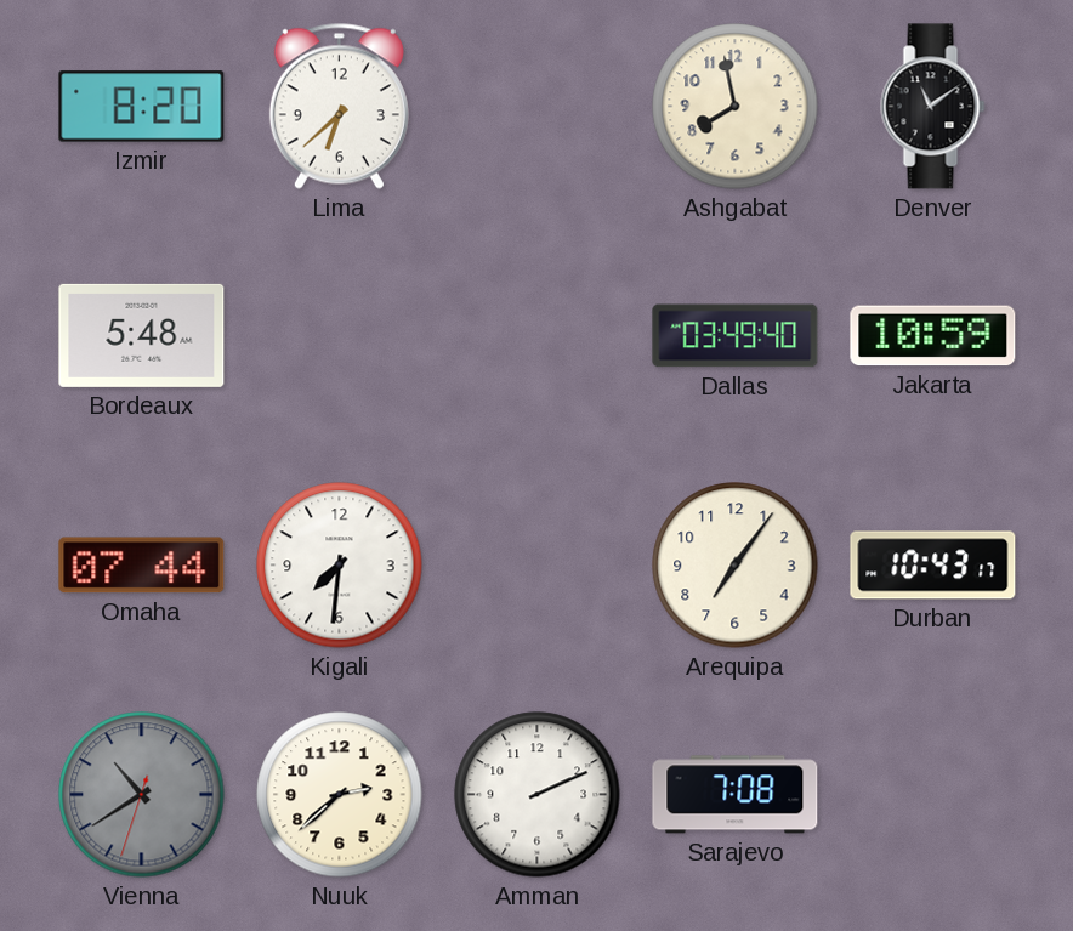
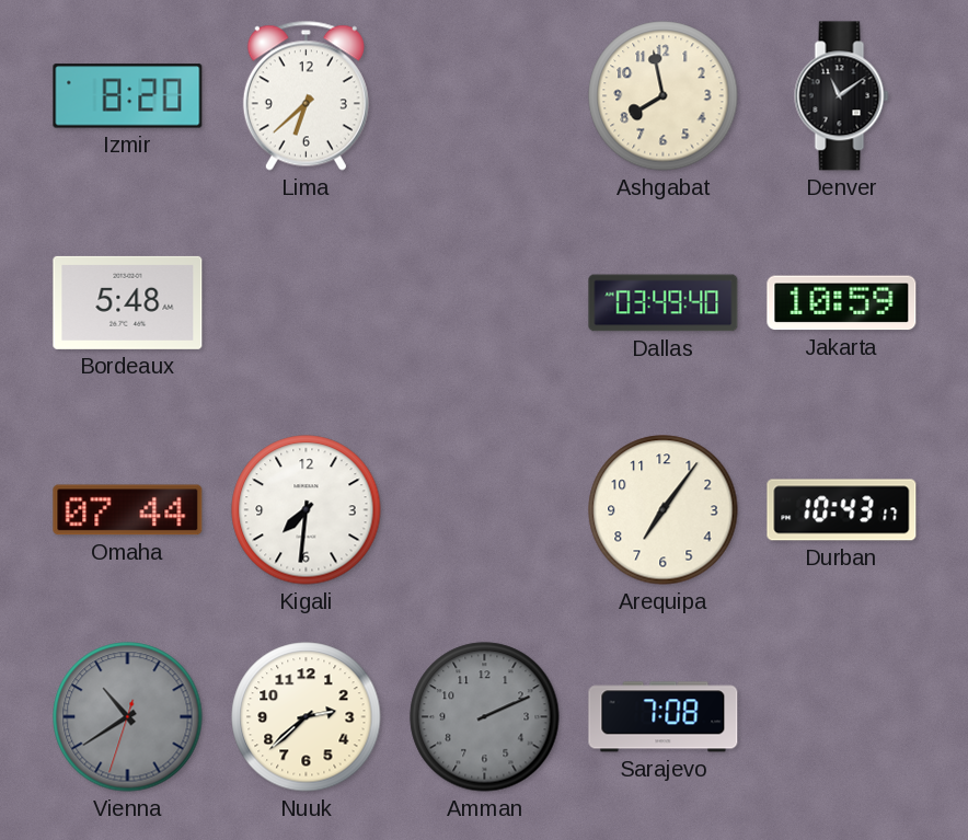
Amman dial: white -> grey
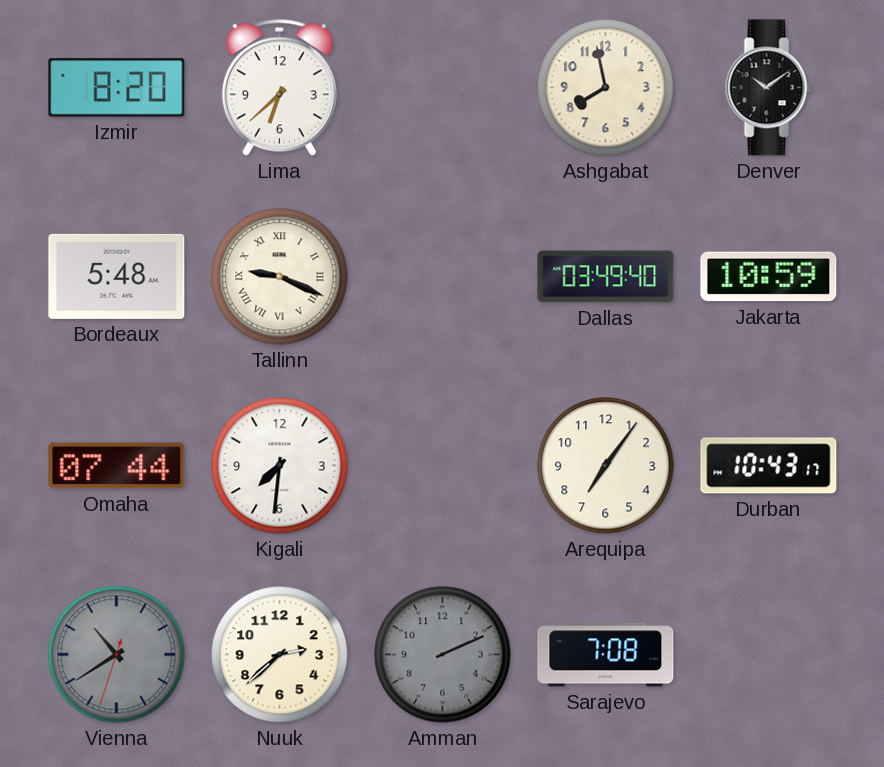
Denver: 11:09 -> 10:09
Tallinn: none -> 9:19
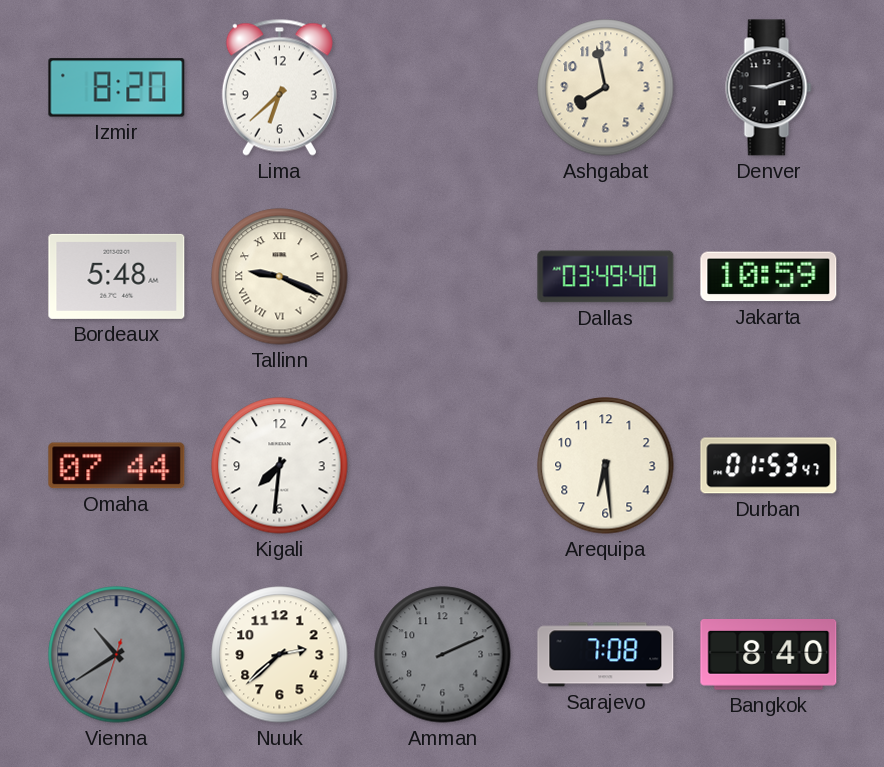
Denver: 10:09 -> 9:12
Arequipa: 7:06 -> 6:29
Durban: 10:43 -> 01:53
Bangkok: none -> 8:40
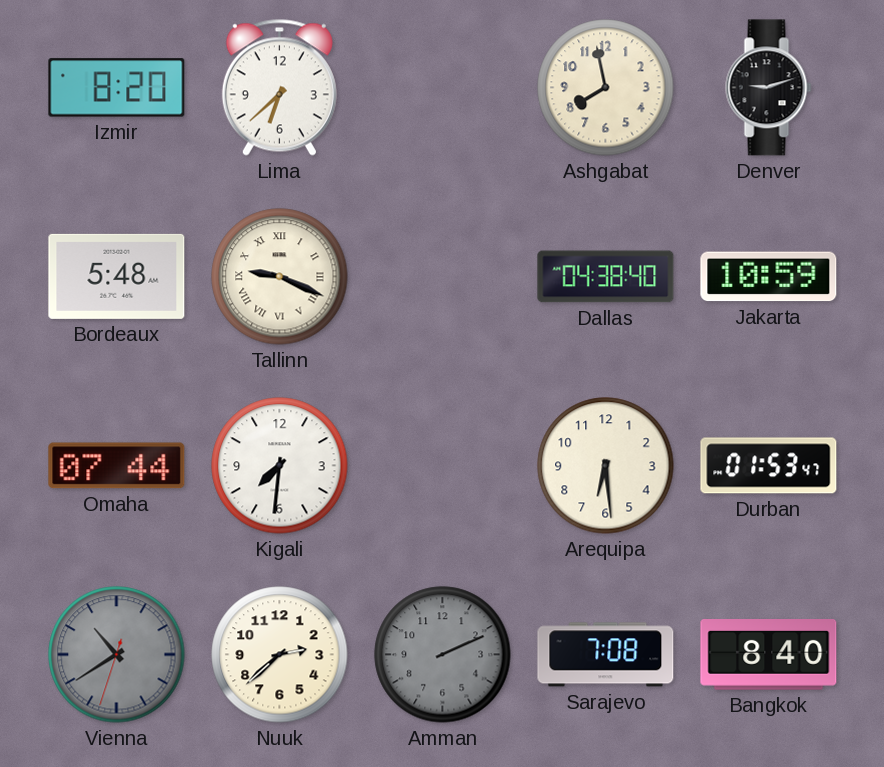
Dallas: 03:49 -> 04:38
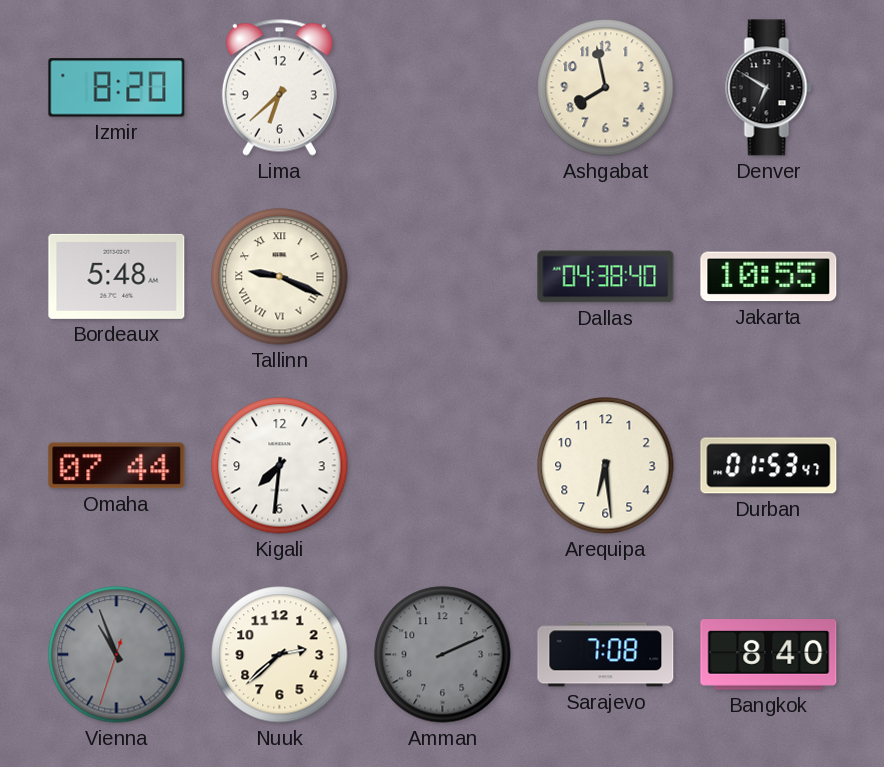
Denver: 9:12 -> 6:50
Jakarta: 10:59 -> 10:55
Vienna: 10:39 -> 10:56
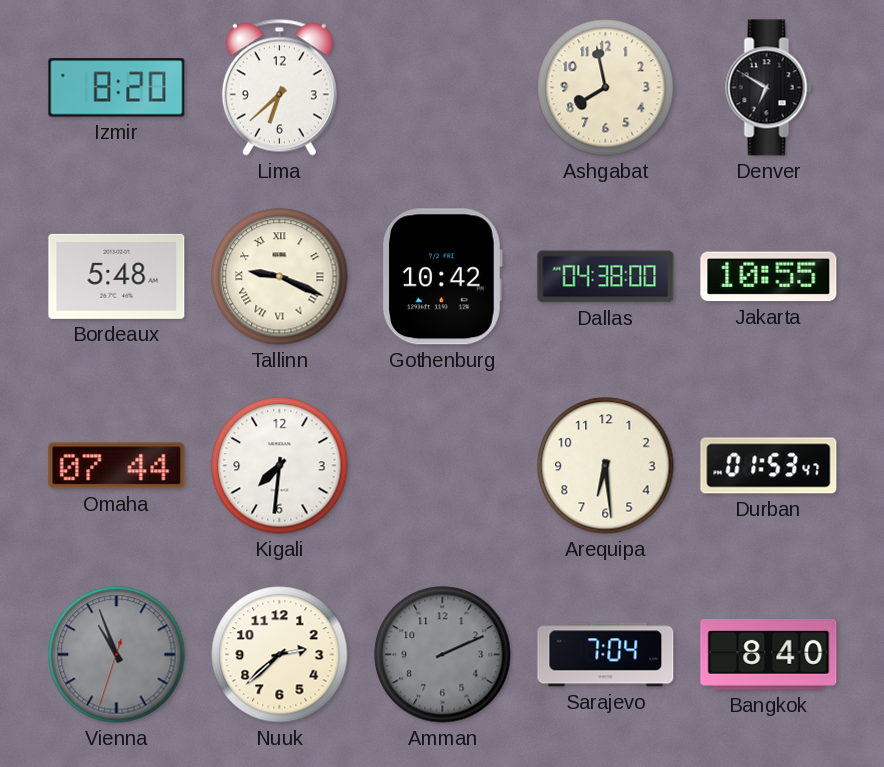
Gothenburg: none -> 10:42
Dallas: 04:38:40 -> 04:38:00
Sarajevo: 7:08 -> 7:04
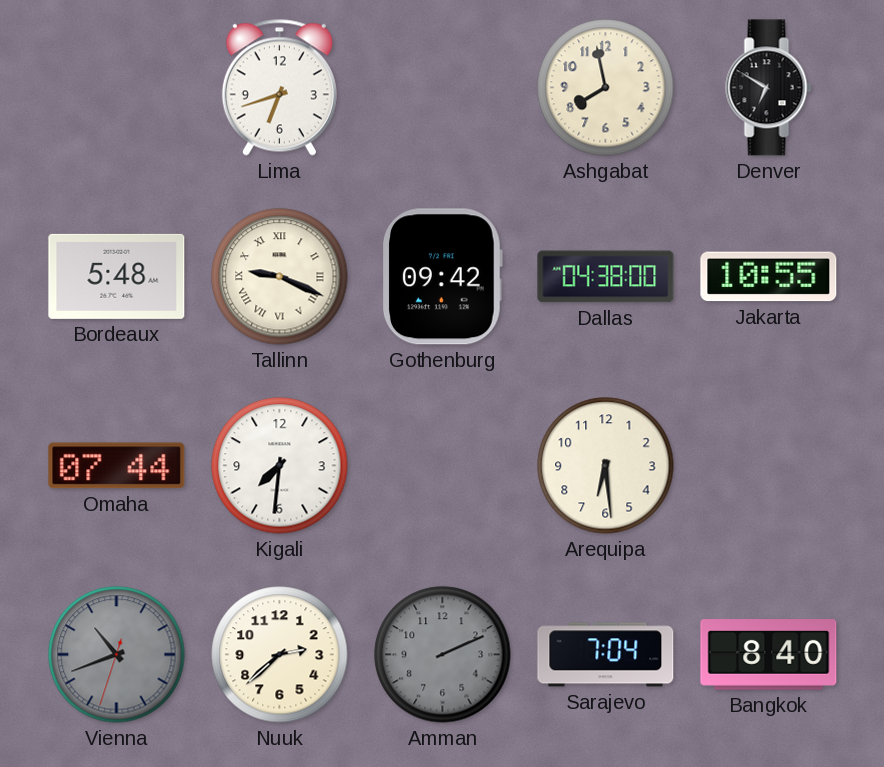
Izmir: 8:20 -> none
Lima: 6:38 -> 6:42
Gothenburg: 10:42 -> 09:42
Durban: 01:53 -> none
Vienna: 10:56 -> 10:41
